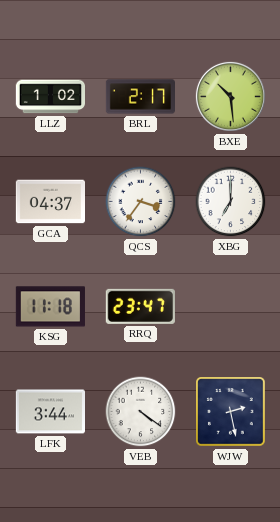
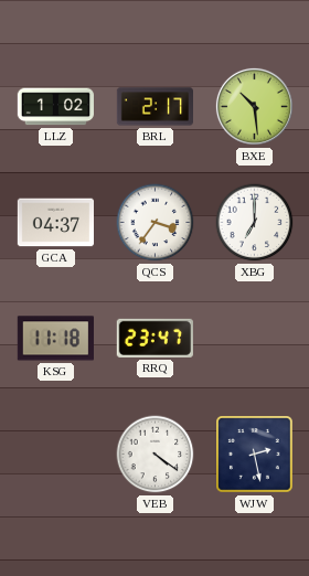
LFK: 3:44 -> none
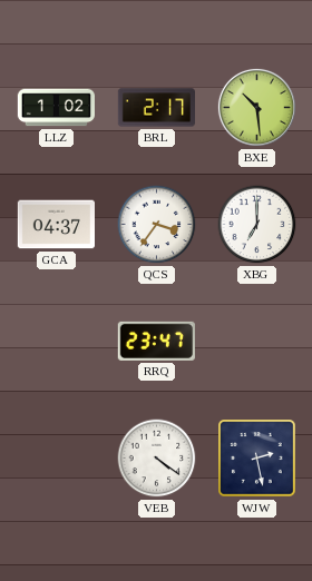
KSG: 11:18 -> none
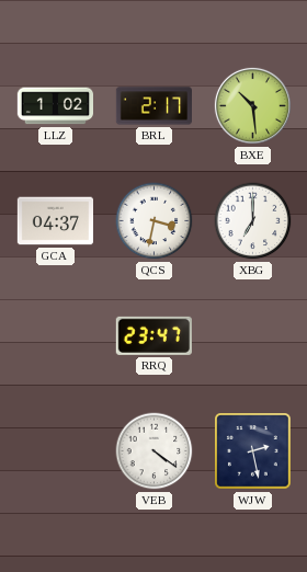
QCS: 3:36 -> 3:32
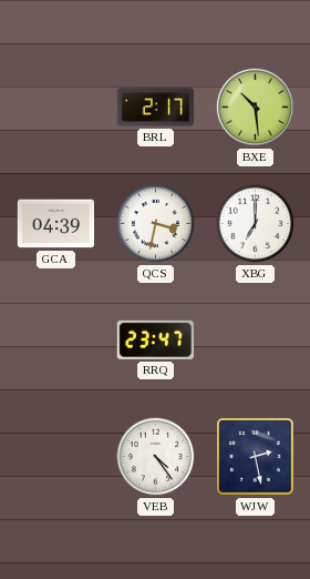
LLZ: 1:02 -> none
GCA: 04:37 -> 04:39
VEB: 4:21 -> 4:24
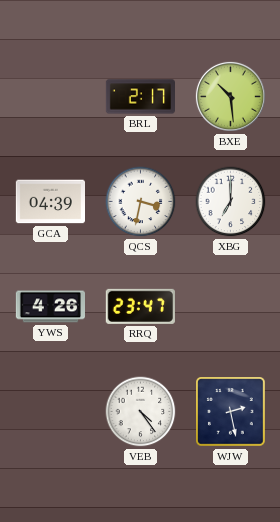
YWS: none -> 4:26
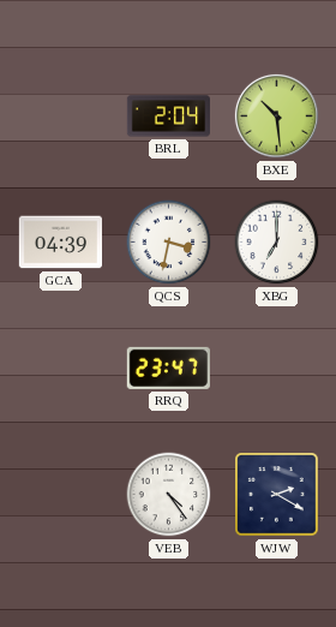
BRL: 2:17 -> 2:04
YWS: 4:26 -> none
WJW: 2:28 -> 2:20
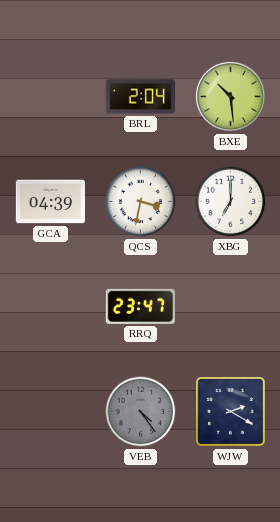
VEB dial: white -> grey
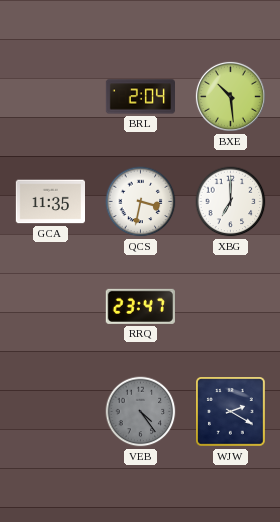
GCA: 04:39 -> 11:35
